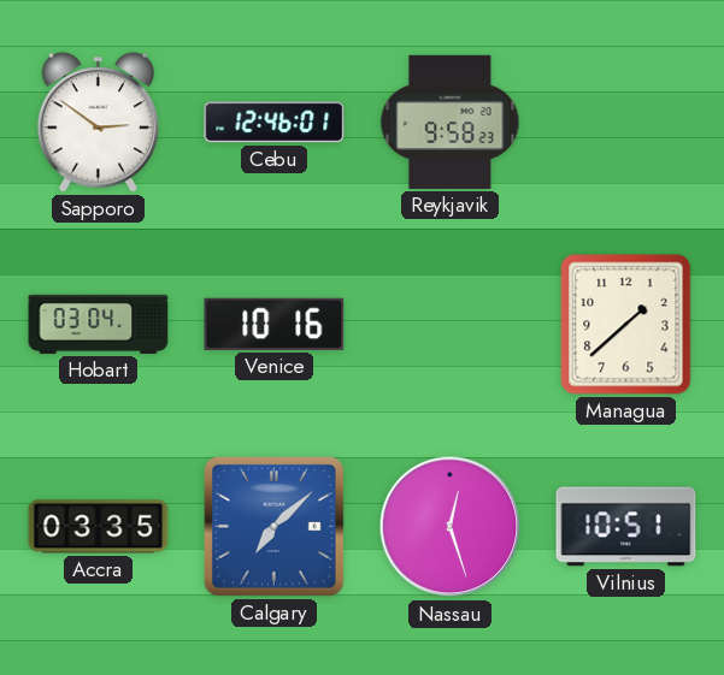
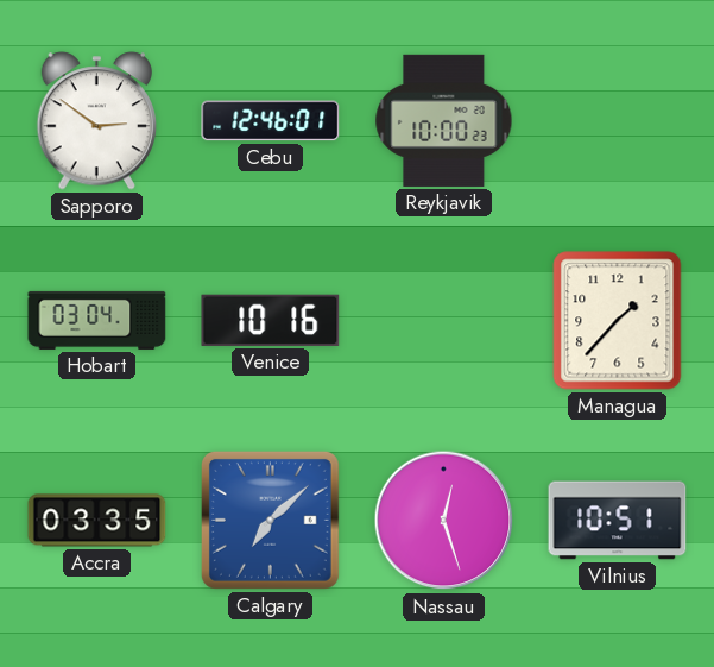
Reykjavik: 9:58 -> 10:00
Managua: 1:38 -> 1:37
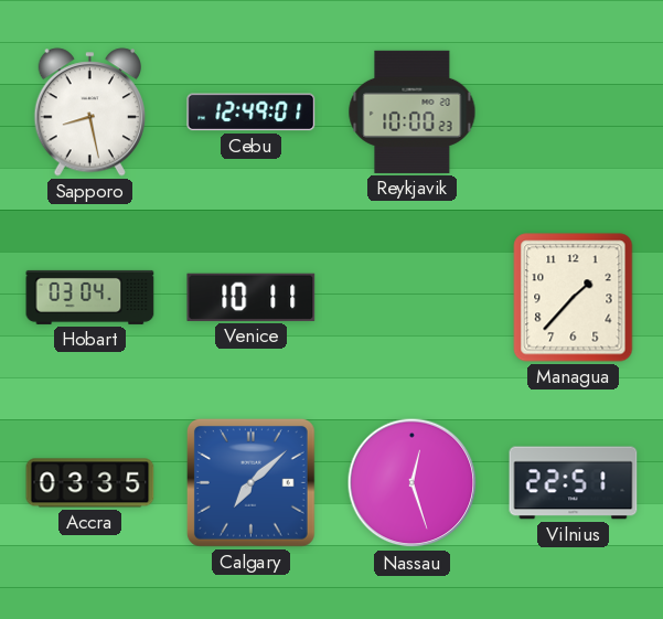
Sapporo: 2:51 -> 8:28
Cebu: 12:46 -> 12:49
Venice: 10:16 -> 10:11
Vilnius: 10:51 -> 22:51
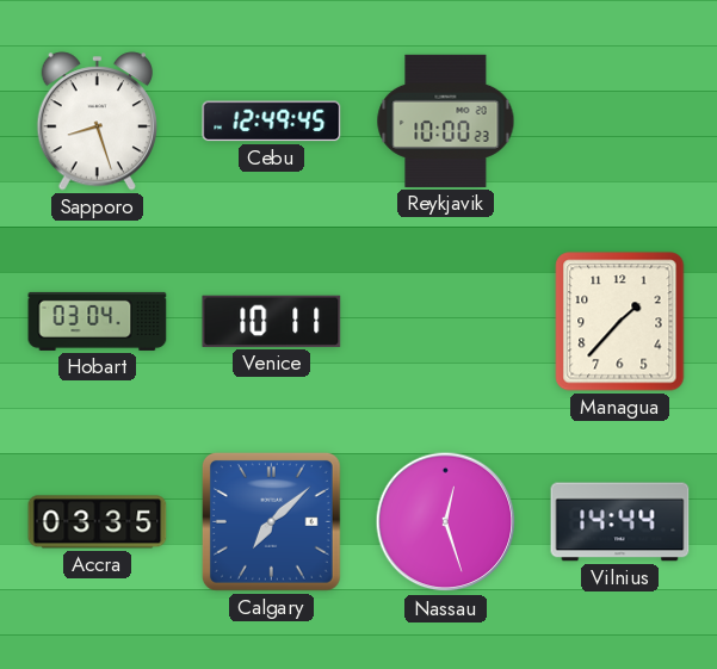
Sapporo: 8:28 -> 8:27
Cebu: 12:49:01 -> 12:49:45
Vilnius: 22:51 -> 14:44
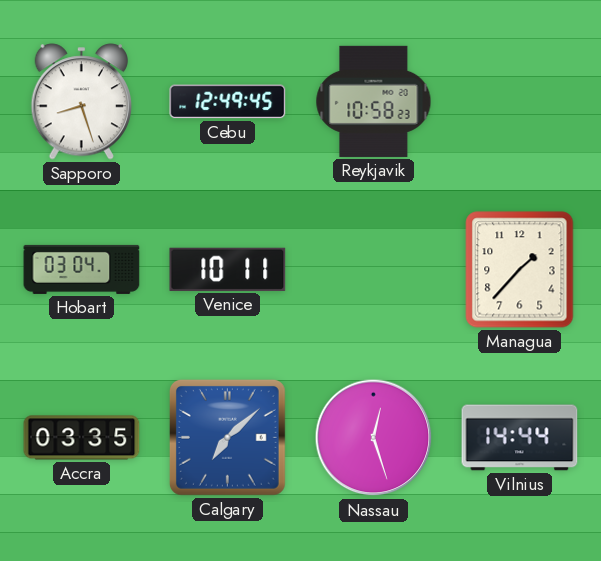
Reykjavik: 10:00 -> 10:58
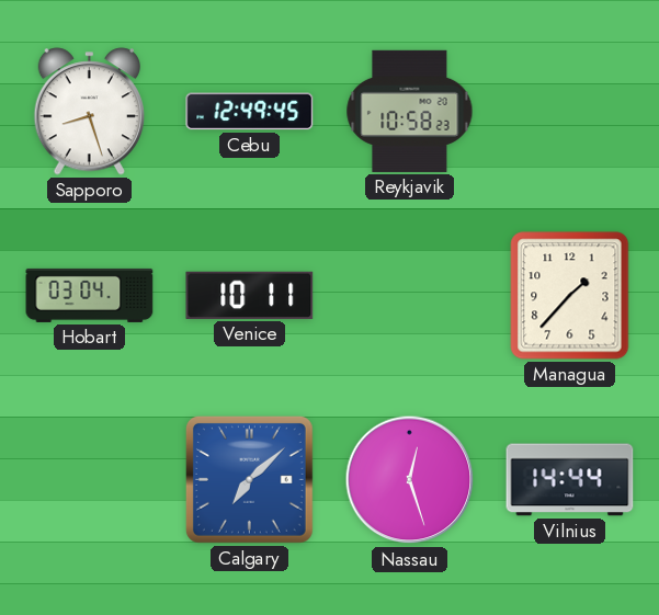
Accra: 03:35 -> none
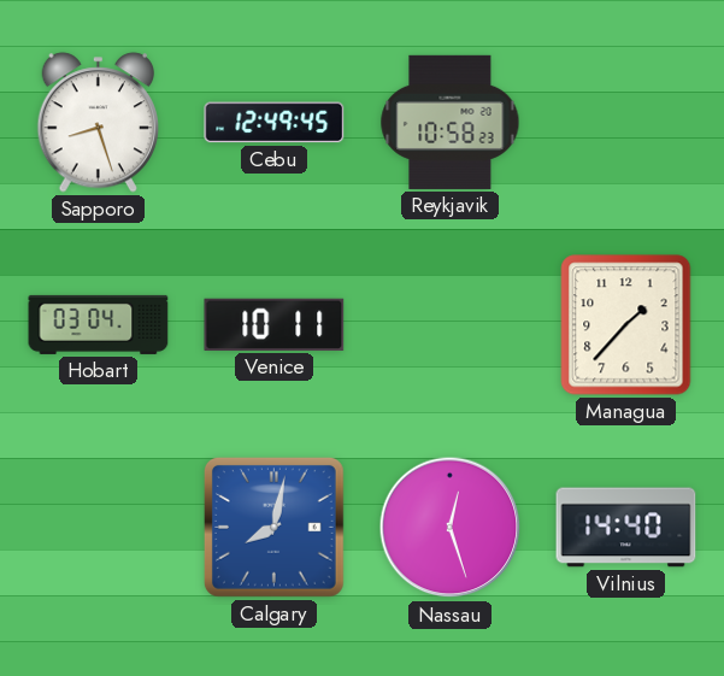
Calgary: 7:08 -> 8:02
Vilnius: 14:44 -> 14:40
